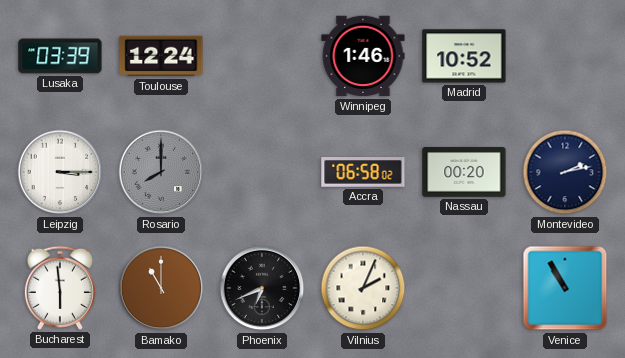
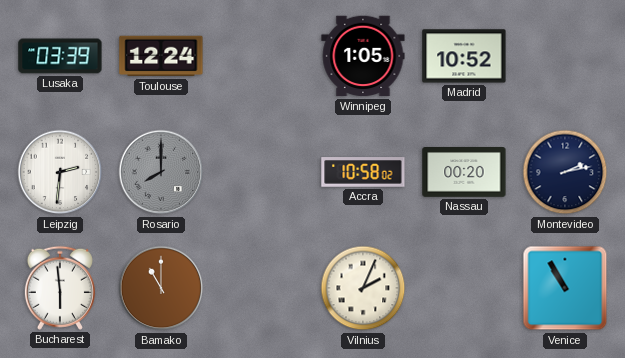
Winnipeg: 1:46 -> 1:05
Leipzig: 3:15 -> 2:31
Accra: 06:58 -> 10:58
Phoenix: 6:41 -> none
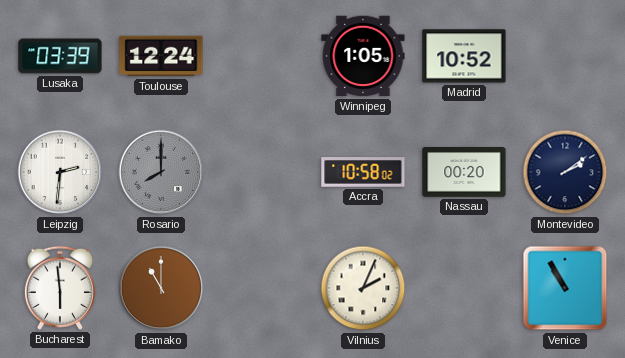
Montevideo: 2:13 -> 2:09
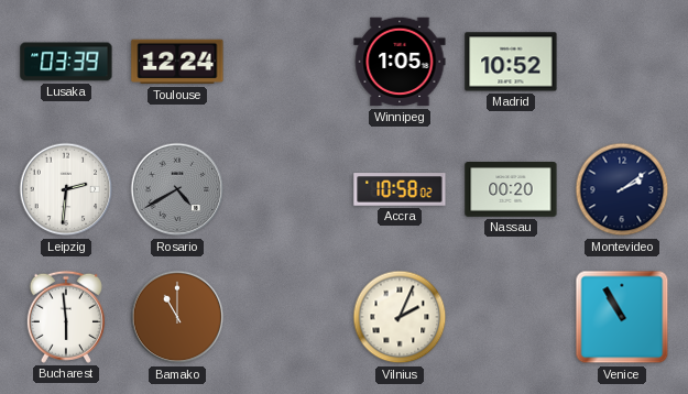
Rosario: 8:00 -> 4:40
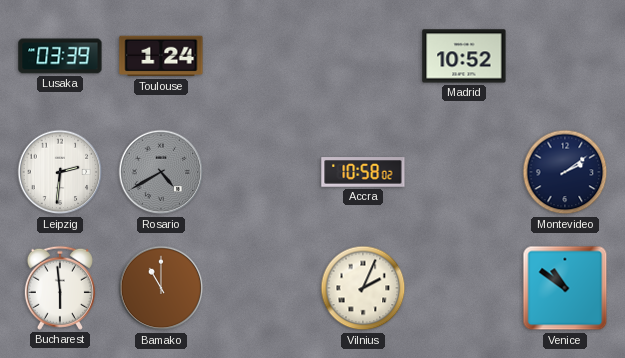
Toulouse: 12:24 -> 1:24
Winnipeg: 1:05 -> none
Nassau: 00:20 -> none
Venice: 10:55 -> 10:51
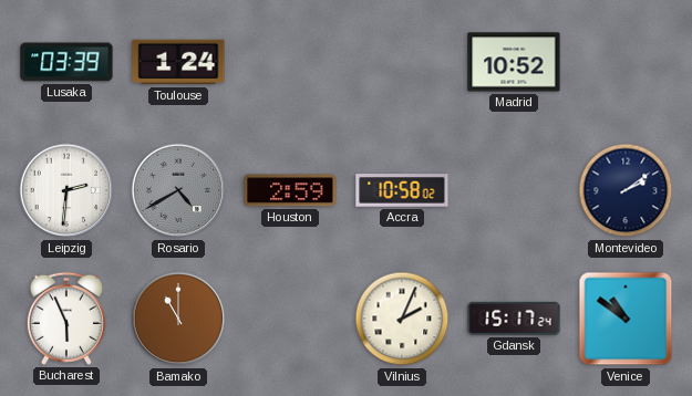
Houston: none -> 2:59
Bucharest: 5:59 -> 5:56
Gdansk: none -> 15:17
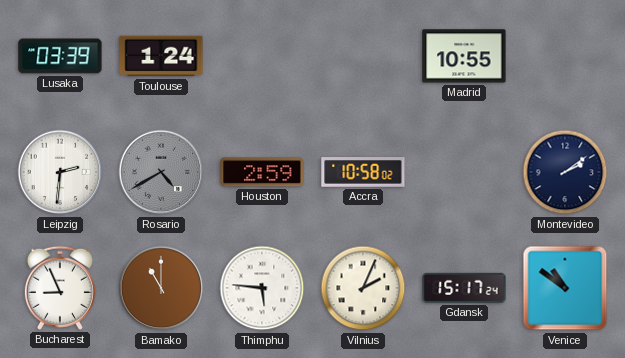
Madrid: 10:52 -> 10:55
Bucharest: 5:56 -> 8:56
Thimphu: none -> 5:46
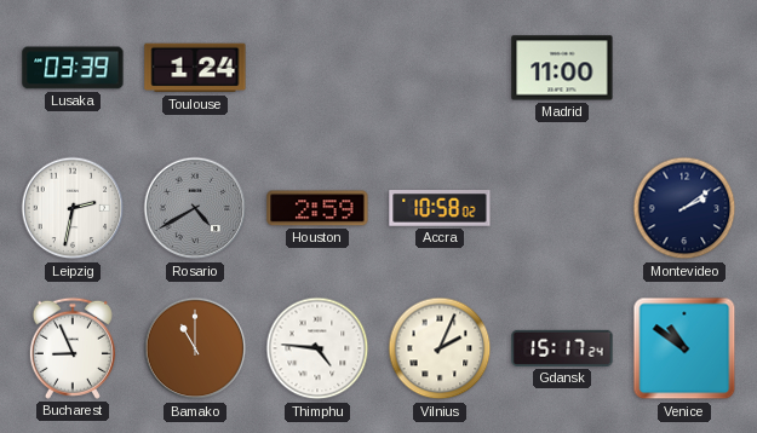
Madrid: 10:55 -> 11:00
Leipzig: 2:31 -> 2:32
Thimphu: 5:46 -> 4:46
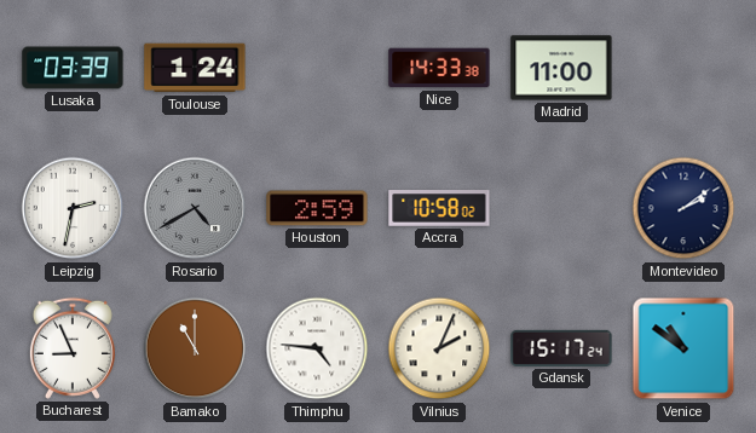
Nice: none -> 14:33
